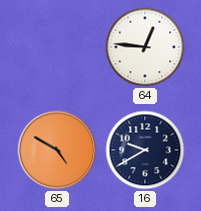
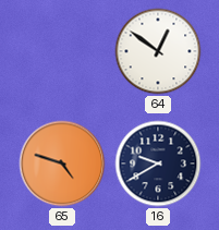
64: 12:46 -> 12:51
65: 4:50 -> 4:48
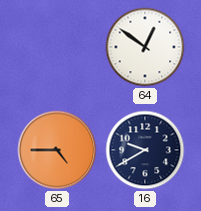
65: 4:48 -> 4:45
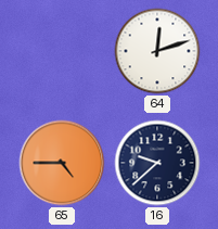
64: 12:51 -> 12:12
16: 9:40 -> 9:38
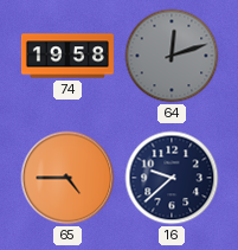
74: none -> 19:58
64 dial: white -> grey
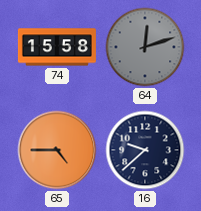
74: 19:58 -> 15:58
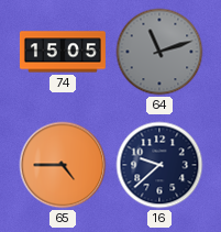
74: 15:58 -> 15:05
64: 12:12 -> 11:12
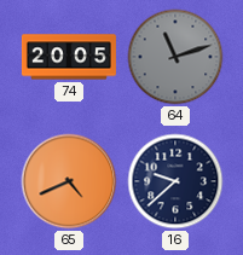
74: 15:05 -> 20:05
65: 4:45 -> 4:41
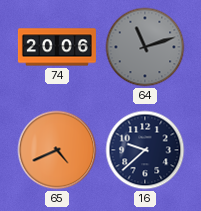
74: 20:05 -> 20:06
